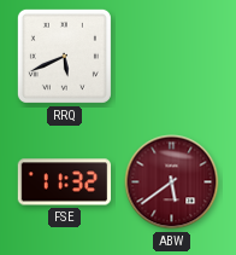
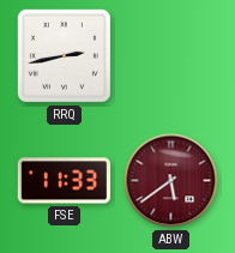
RRQ: 5:41 -> 2:43
FSE: 11:32 -> 11:33
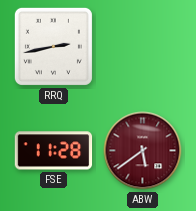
FSE: 11:33 -> 11:28
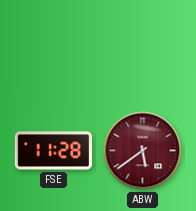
RRQ: 2:43 -> none
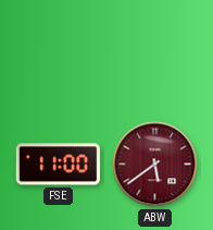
FSE: 11:28 -> 11:00
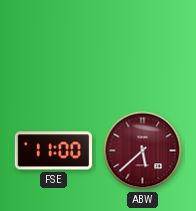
ABW: 5:39 -> 5:38
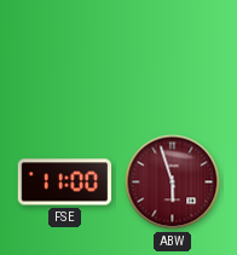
ABW: 5:38 -> 5:57
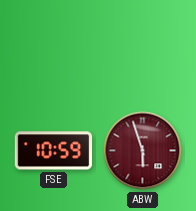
FSE: 11:00 -> 10:59
